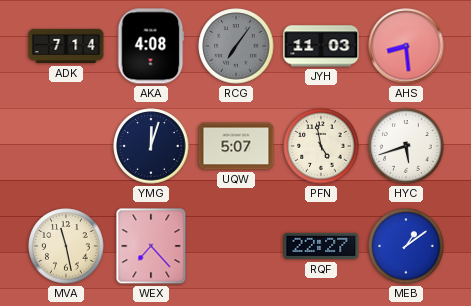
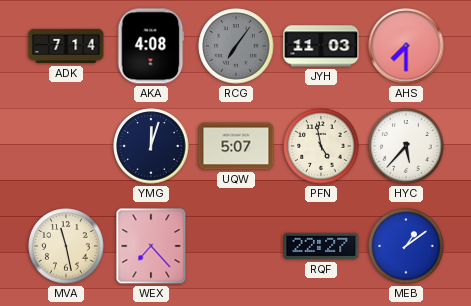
AHS: 8:29 -> 7:30
HYC: 5:42 -> 5:37
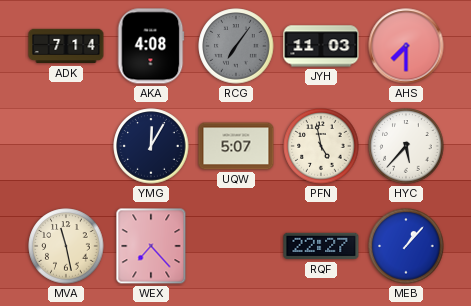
YMG: 12:03 -> 12:05
MEB: 1:09 -> 1:07
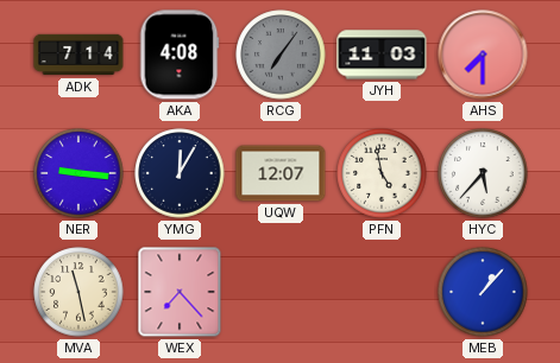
NER: none -> 9:16
UQW: 5:07 -> 12:07
RQF: 22:27 -> none
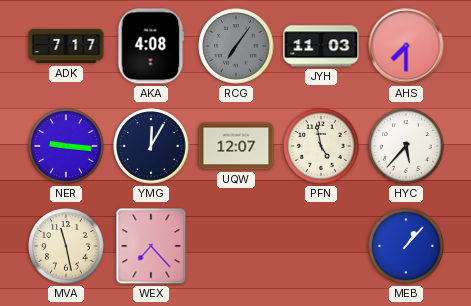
ADK: 7:14 -> 7:17
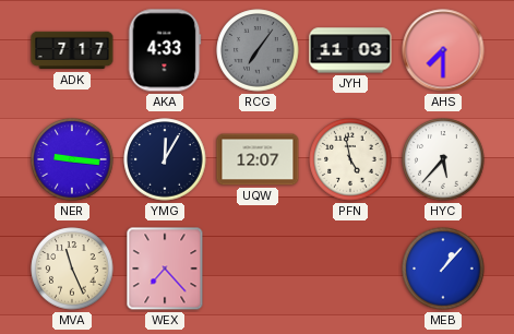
AKA: 4:08 -> 4:33
MVA: 11:28 -> 11:26
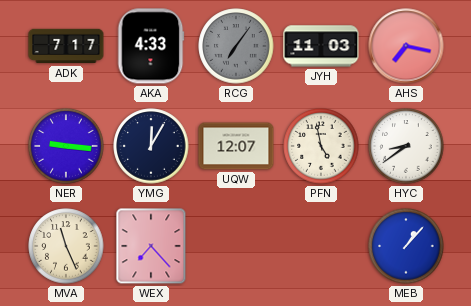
AHS: 7:30 -> 7:17
HYC: 5:37 -> 8:39
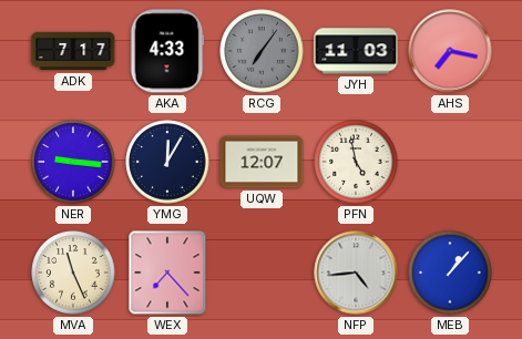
HYC: 8:39 -> none
NFP: none -> 4:44
